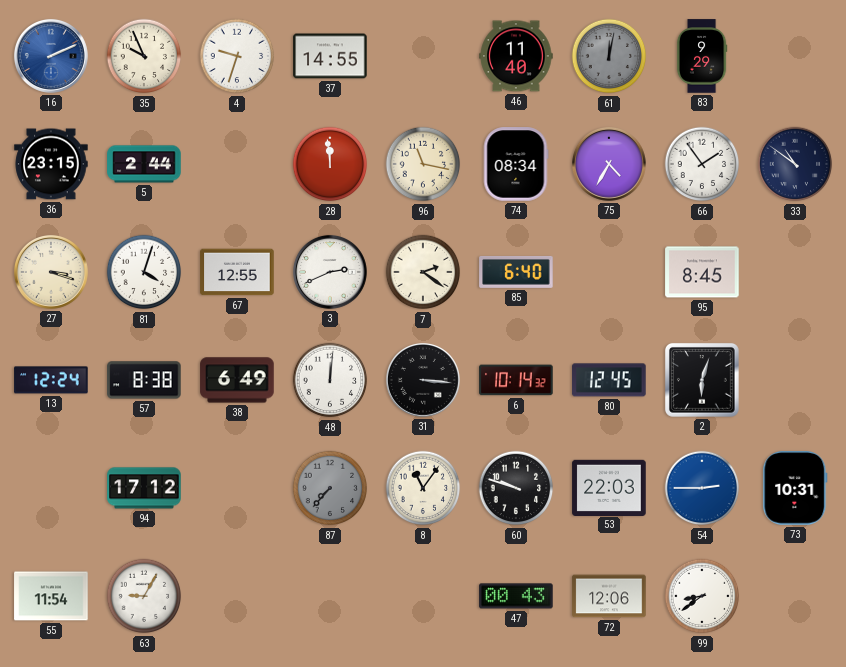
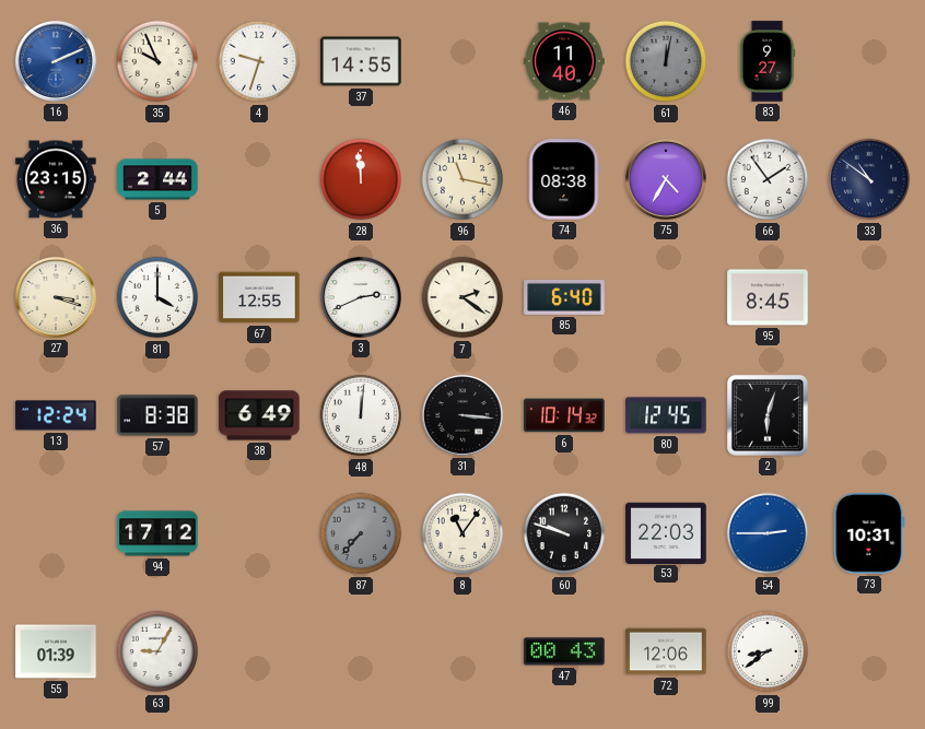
83: 9:29 -> 9:27
74: 08:34 -> 08:38
81: 4:03 -> 4:00
55: 11:54 -> 01:39
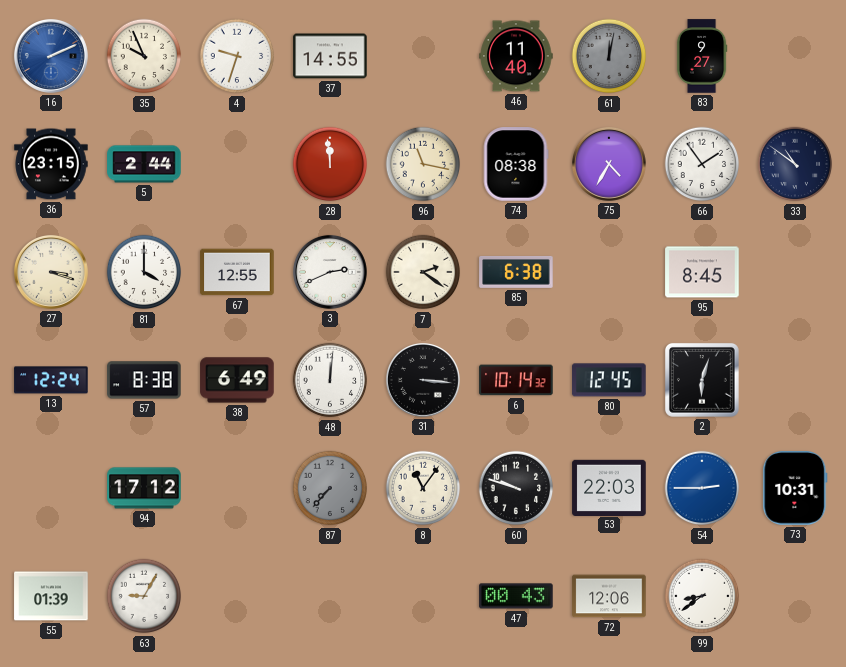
85: 6:40 -> 6:38
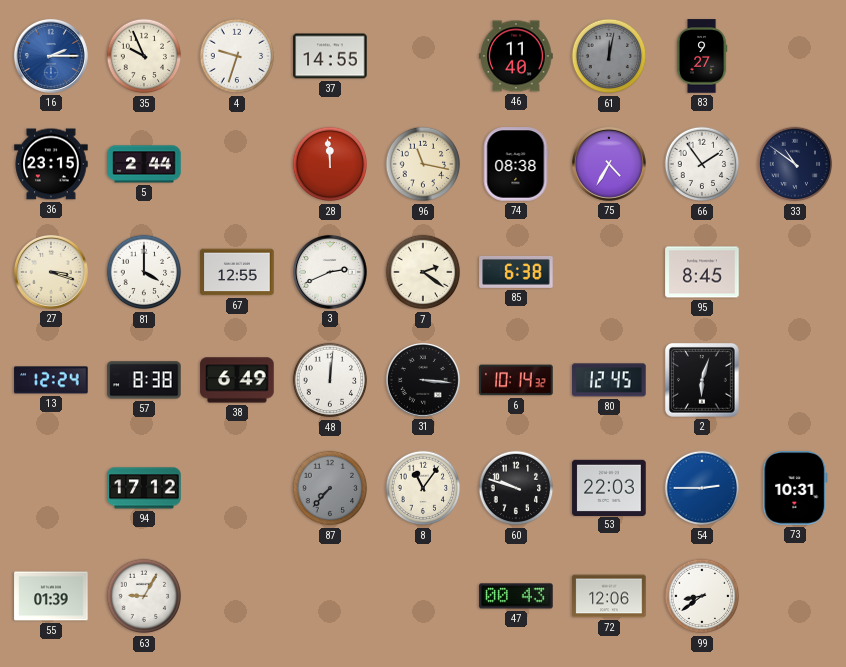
16: 2:11 -> 2:15
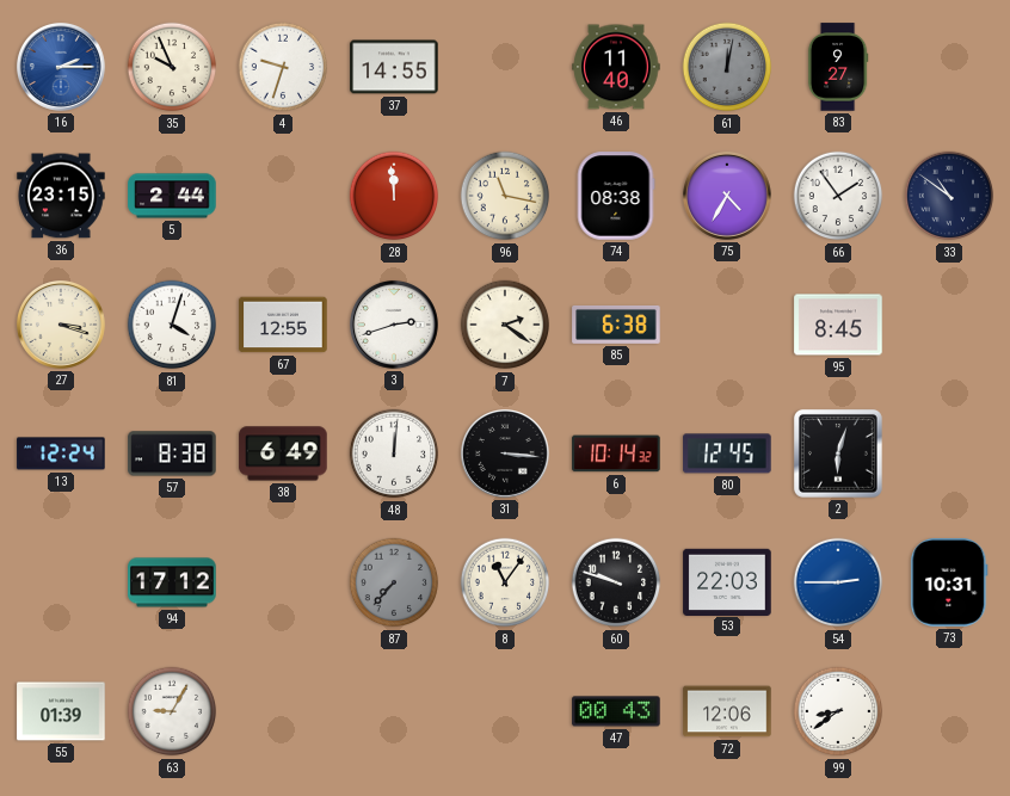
81: 4:00 -> 4:03
3: 2:41 -> 2:42
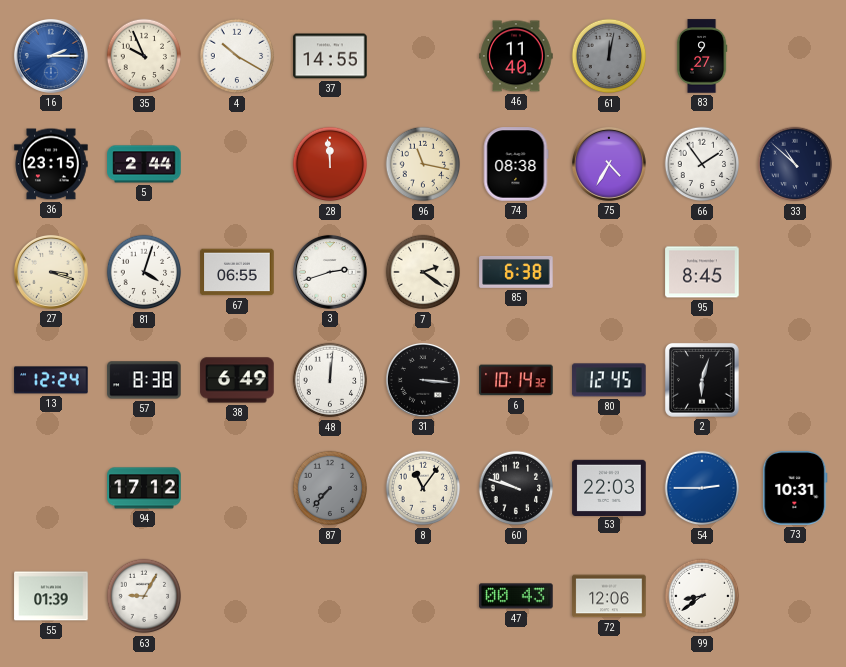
4: 9:33 -> 10:20
33: 10:51 -> 10:52
67: 12:55 -> 06:55
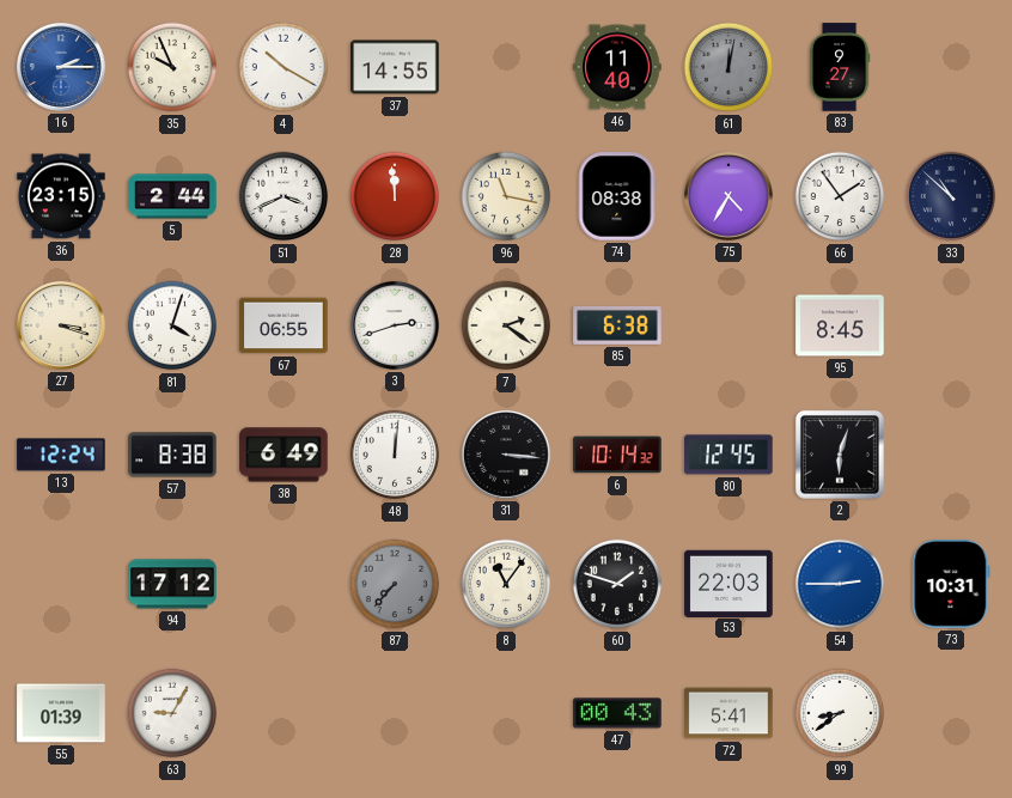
51: none -> 3:41
60: 9:48 -> 1:48
72: 12:06 -> 5:41
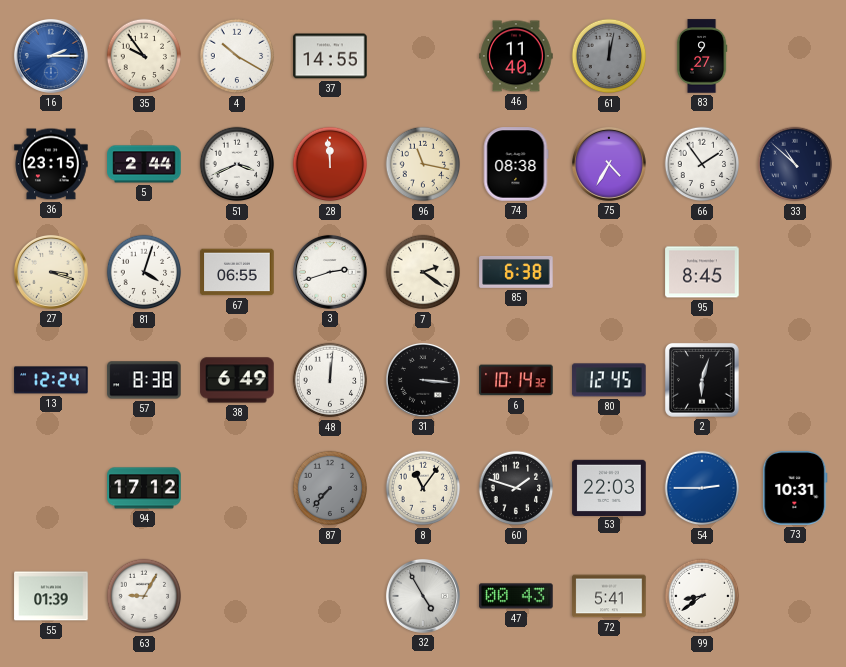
35: 9:56 -> 9:54
32: none -> 4:55
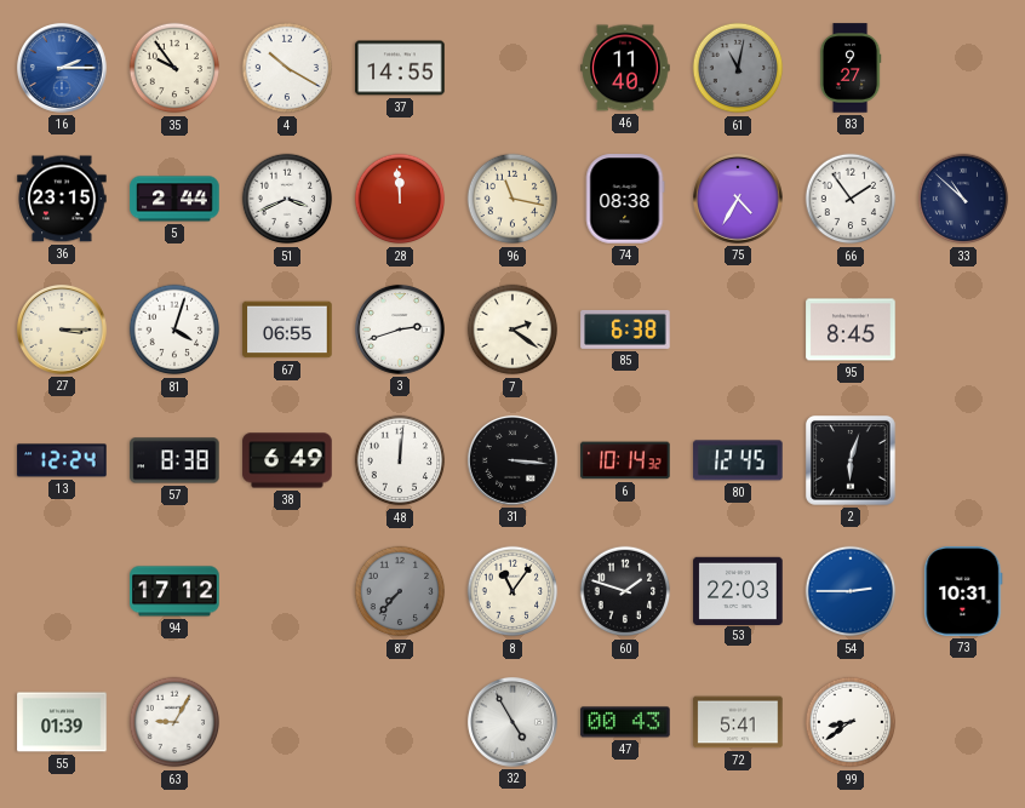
61: 12:02 -> 11:02
27: 3:18 -> 3:15
